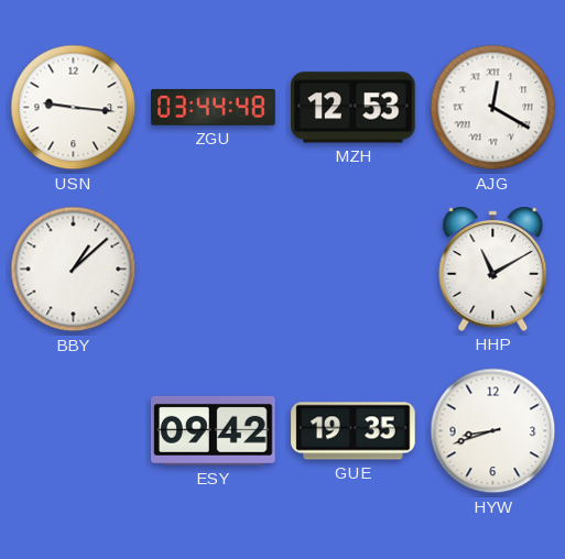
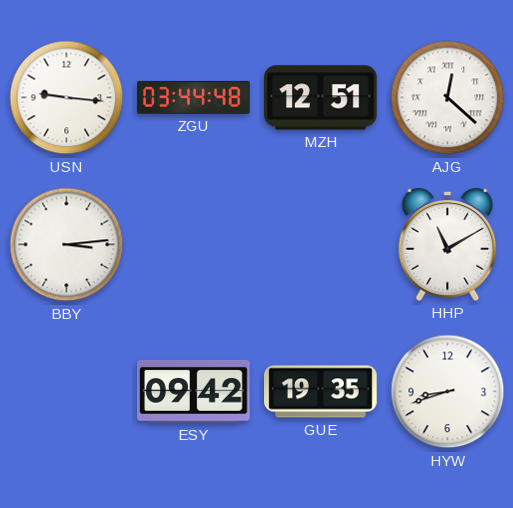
MZH: 12:53 -> 12:51
AJG: 12:20 -> 12:22
BBY: 1:08 -> 3:14
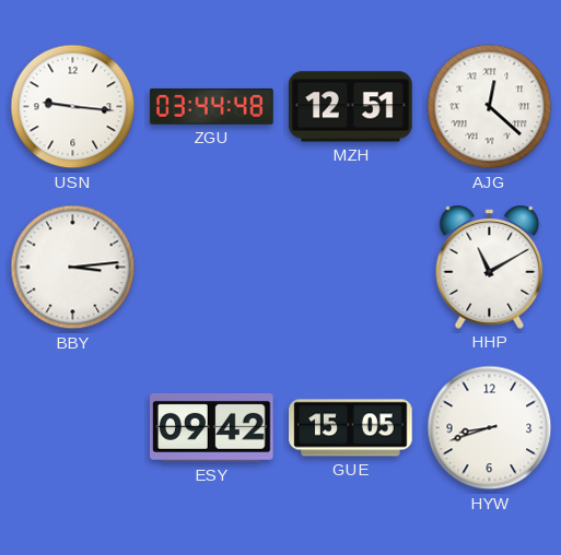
GUE: 19:35 -> 15:05
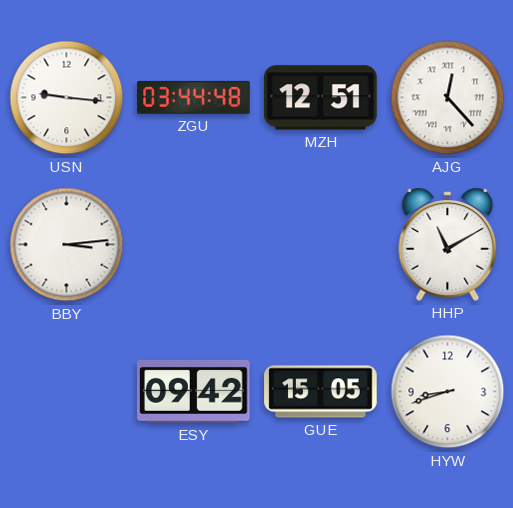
AJG: 12:22 -> 12:23
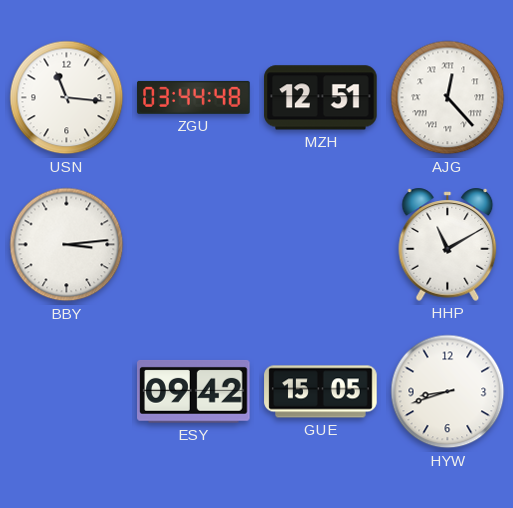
USN: 9:16 -> 11:16
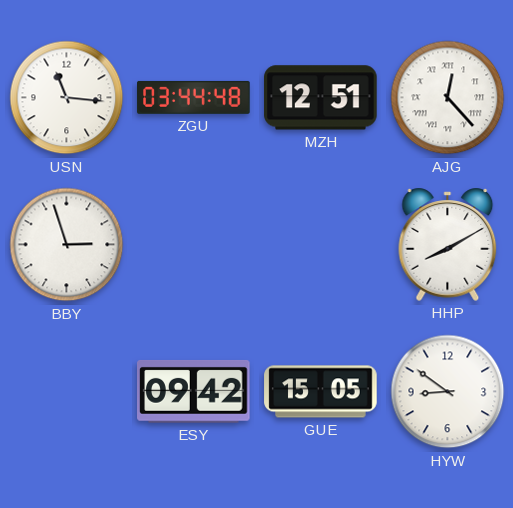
BBY: 3:14 -> 2:57
HHP: 11:10 -> 8:10
HYW: 8:42 -> 8:51
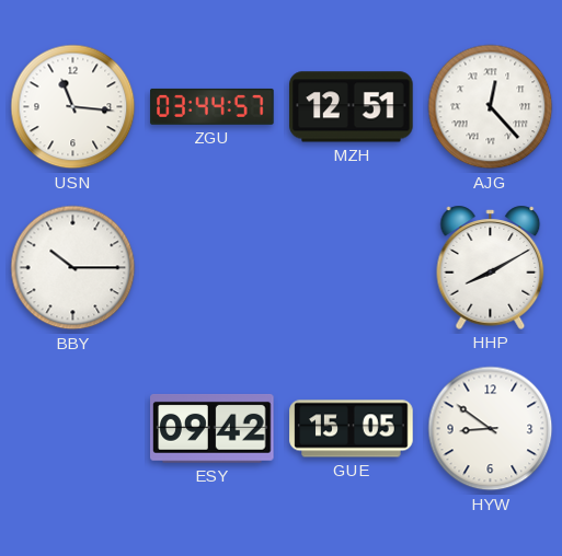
ZGU: 03:44:48 -> 03:44:57
BBY: 2:57 -> 10:15
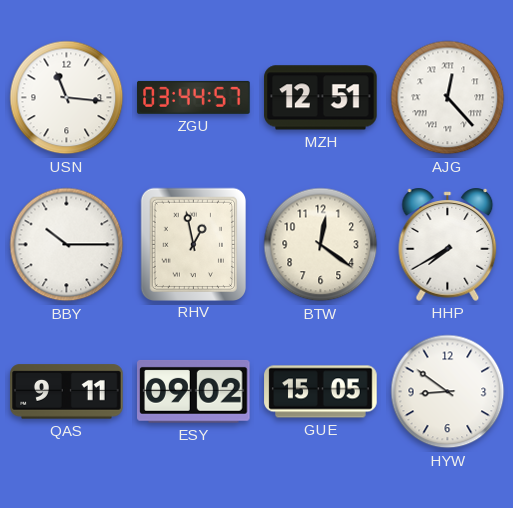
RHV: none -> 12:58
BTW: none -> 12:21
HHP: 8:10 -> 7:40
QAS: none -> 9:11
ESY: 09:42 -> 09:02
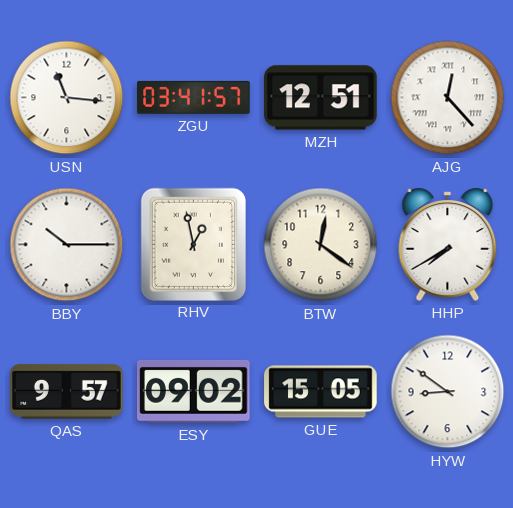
ZGU: 03:44 -> 03:41
QAS: 9:11 -> 9:57
